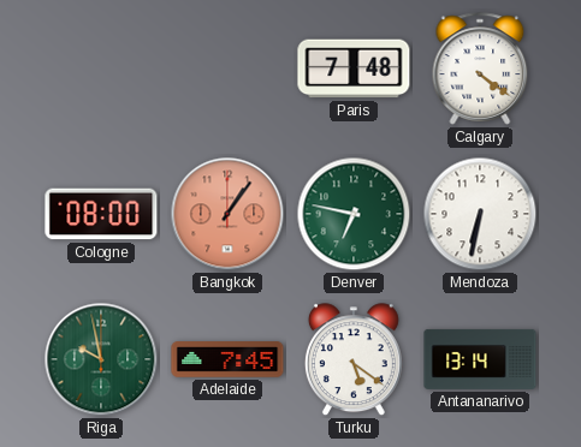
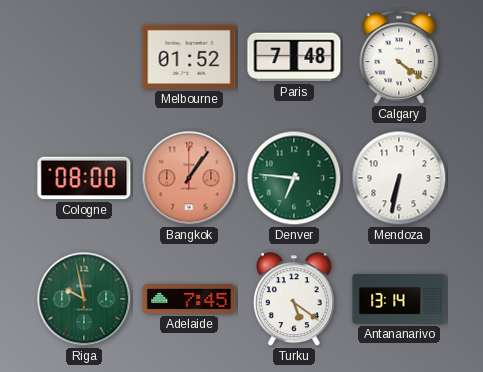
Melbourne: none -> 01:52
Denver: 6:47 -> 6:46
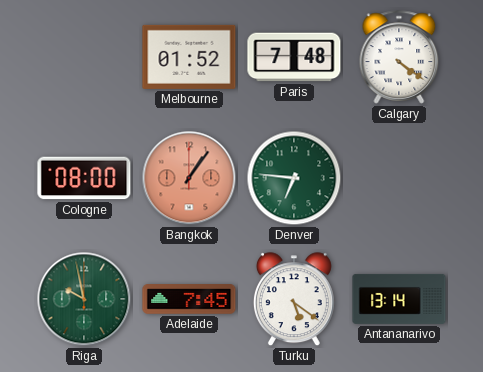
Mendoza: 6:32 -> none
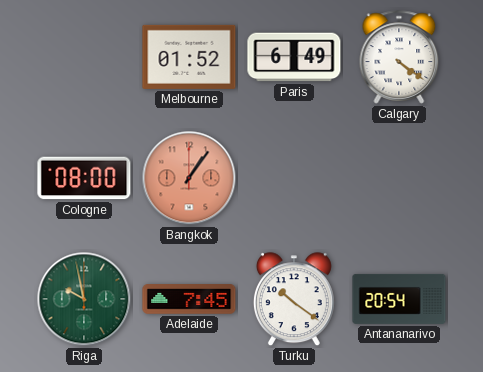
Paris: 7:48 -> 6:49
Denver: 6:46 -> none
Turku: 5:21 -> 10:21
Antananarivo: 13:14 -> 20:54
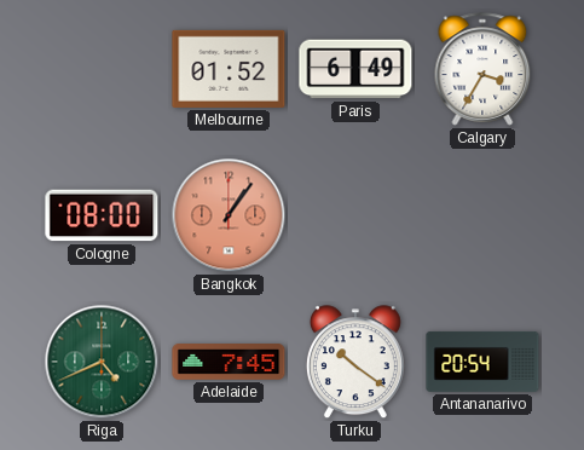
Calgary: 4:21 -> 3:35
Riga: 9:58 -> 4:41
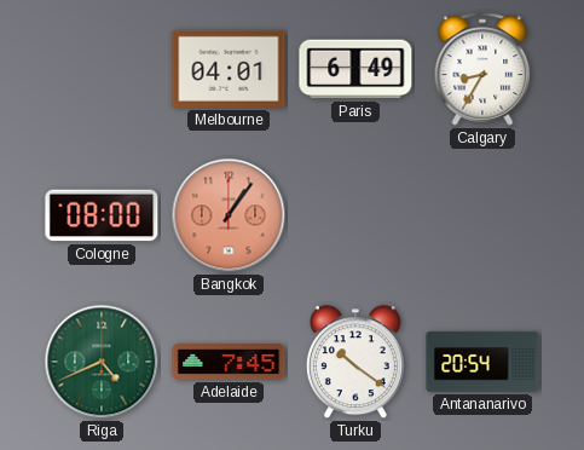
Melbourne: 01:52 -> 04:01
Calgary: 3:35 -> 8:35
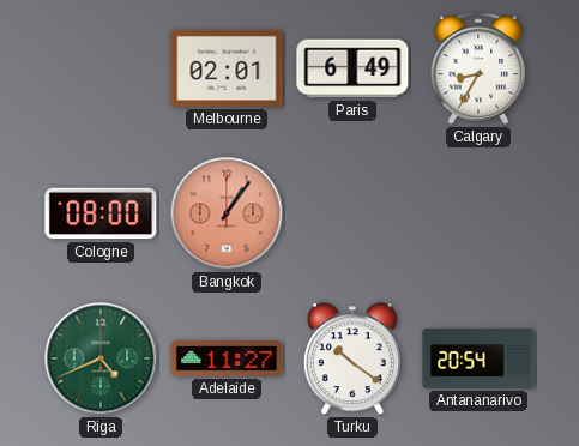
Melbourne: 04:01 -> 02:01
Adelaide: 7:45 -> 11:27
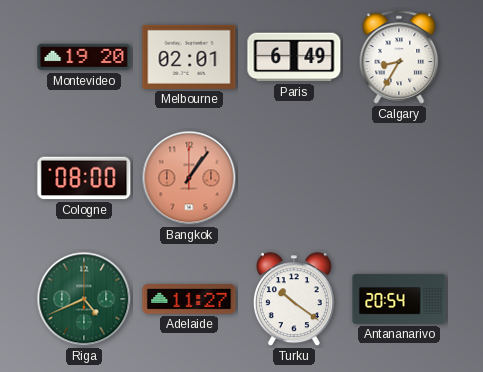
Montevideo: none -> 19:20
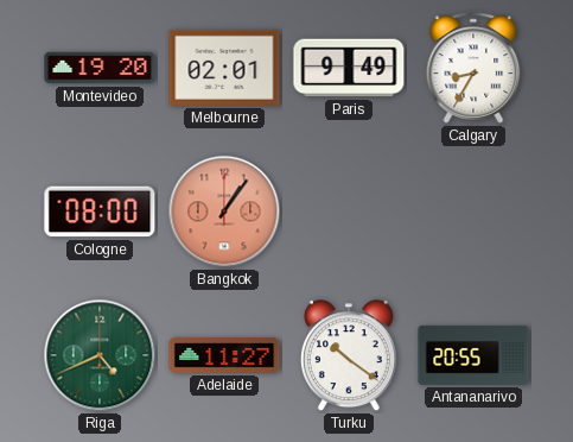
Paris: 6:49 -> 9:49
Antananarivo: 20:54 -> 20:55
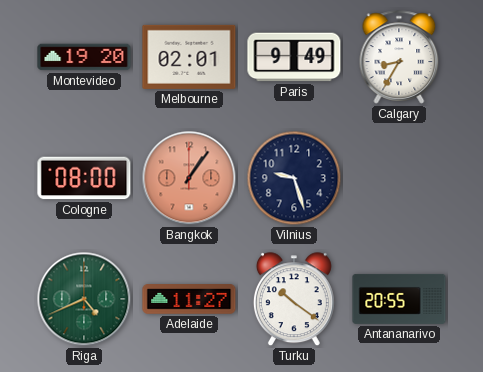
Vilnius: none -> 9:27
